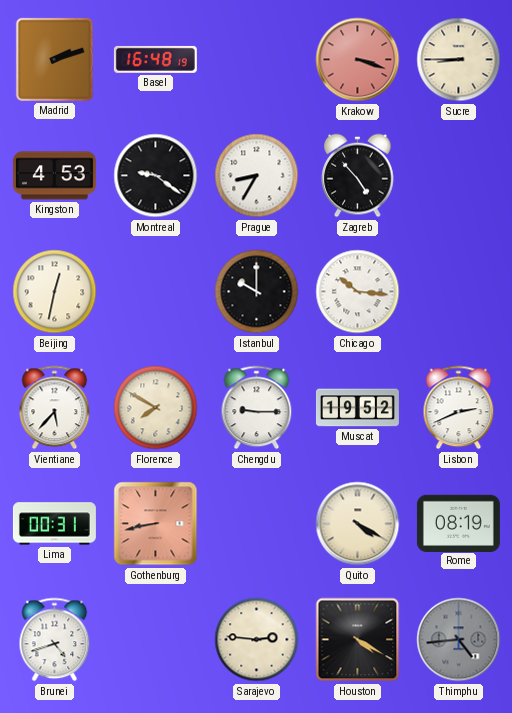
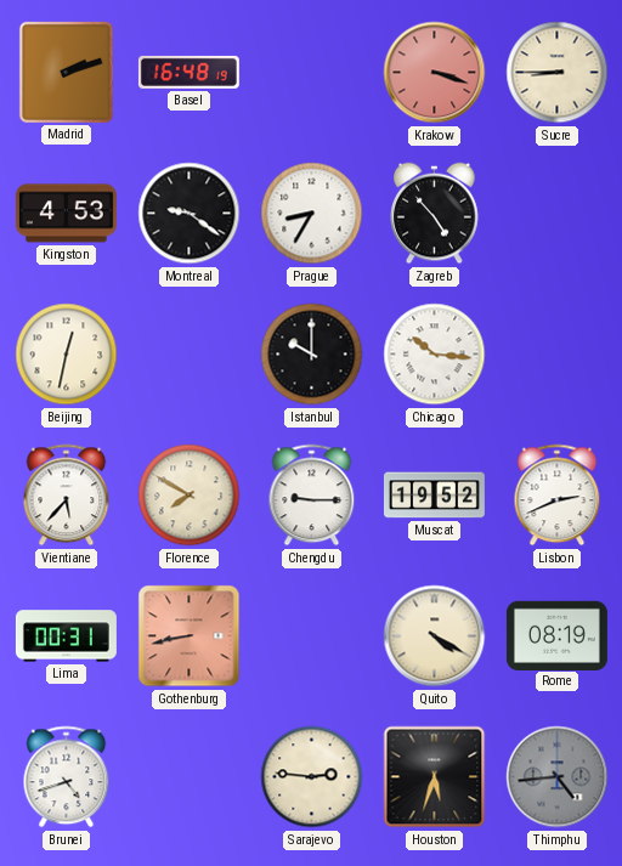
Houston: 4:20 -> 5:33
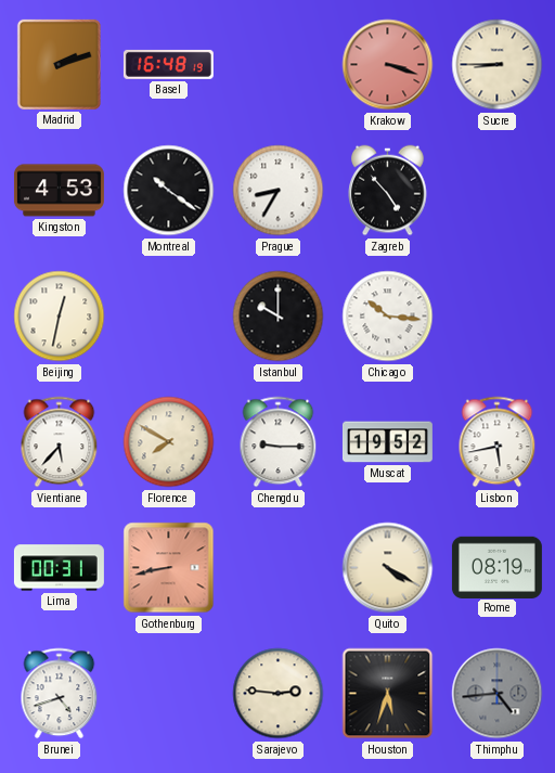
Montreal: 9:21 -> 10:21
Lisbon: 2:41 -> 5:43
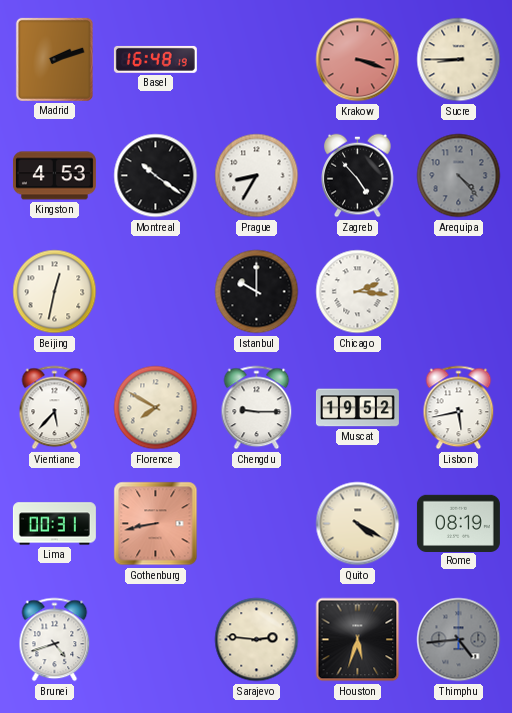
Arequipa: none -> 4:23
Chicago: 10:16 -> 2:16
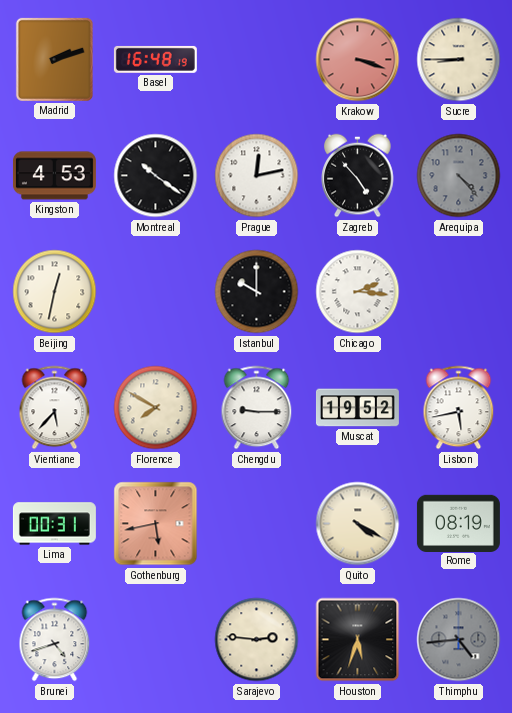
Prague: 8:35 -> 12:13
Gothenburg: 8:43 -> 5:43
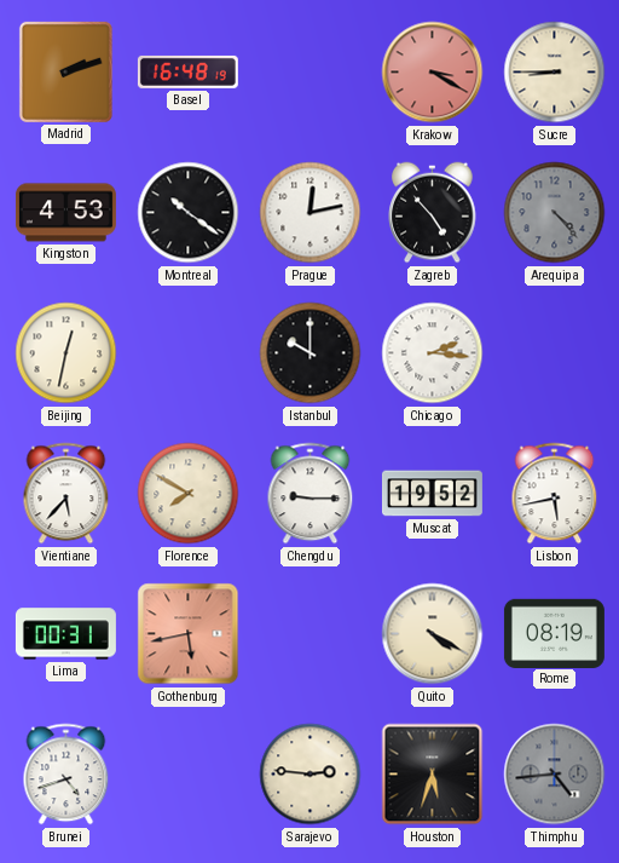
Krakow: 3:18 -> 3:20
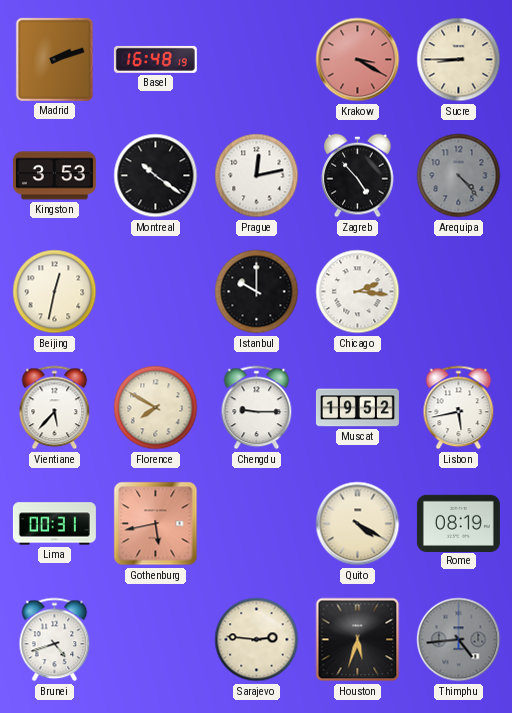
Kingston: 4:53 -> 3:53
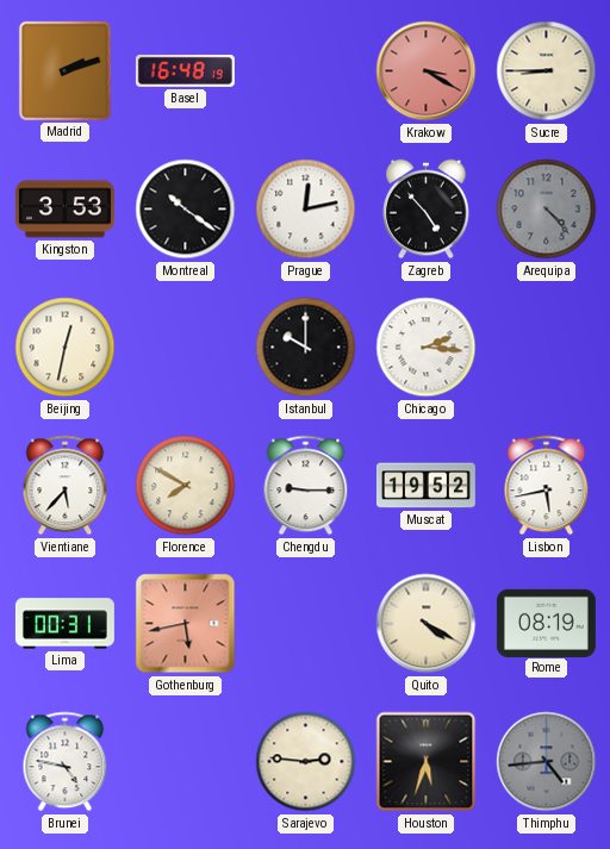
Brunei: 4:42 -> 4:47
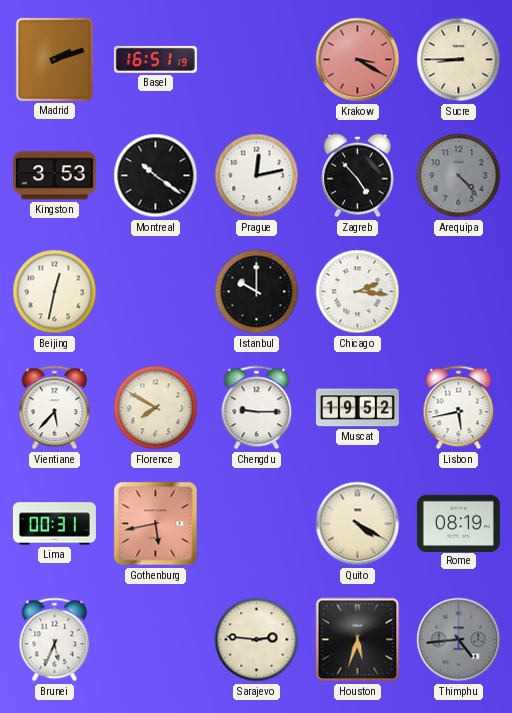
Basel: 16:48 -> 16:51
Brunei: 4:47 -> 5:34
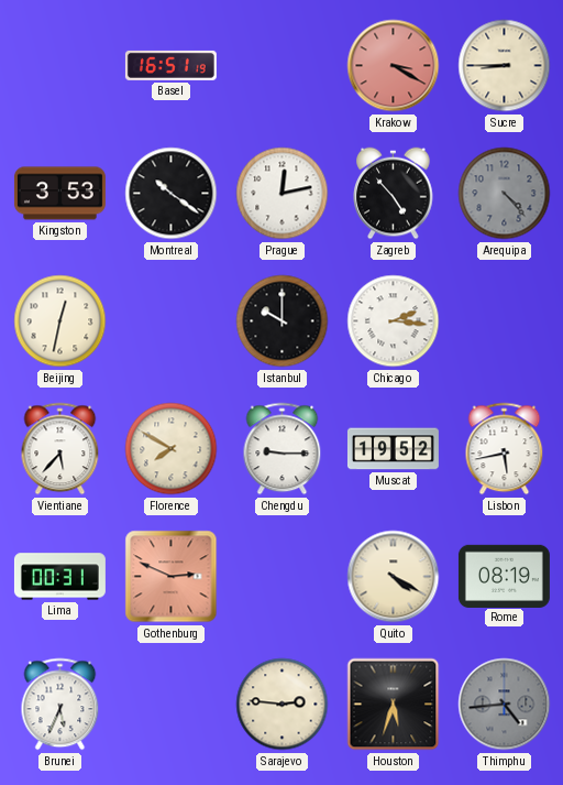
Madrid: 2:12 -> none
Gothenburg: 5:43 -> 2:49
